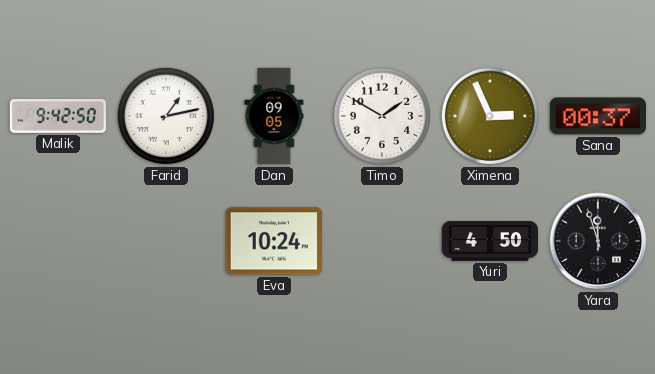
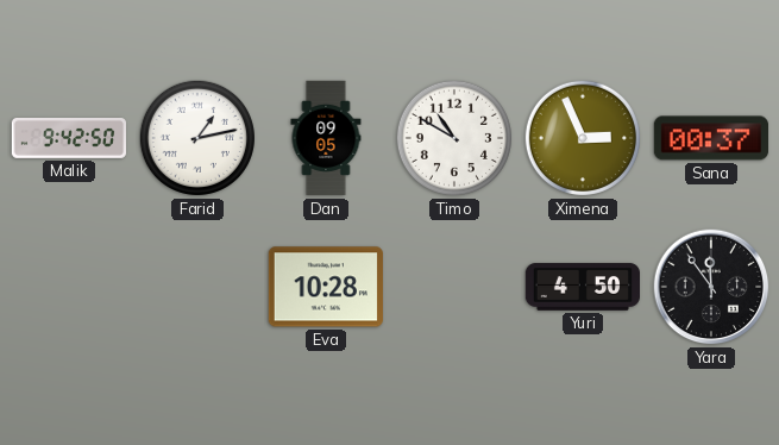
Timo: 1:50 -> 10:50
Eva: 10:24 -> 10:28
Yara: 11:57 -> 11:54
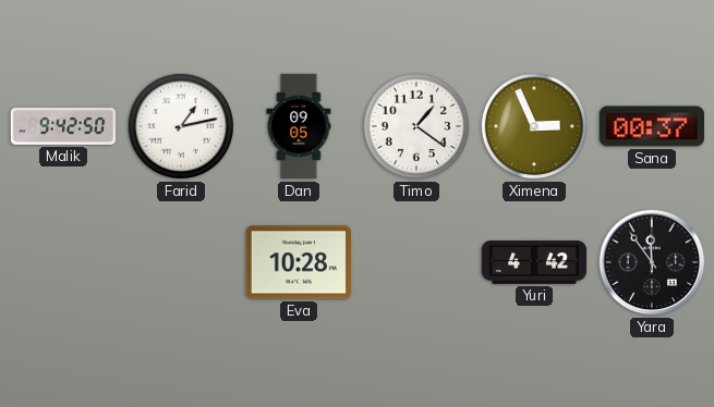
Timo: 10:50 -> 1:21
Yuri: 4:50 -> 4:42
